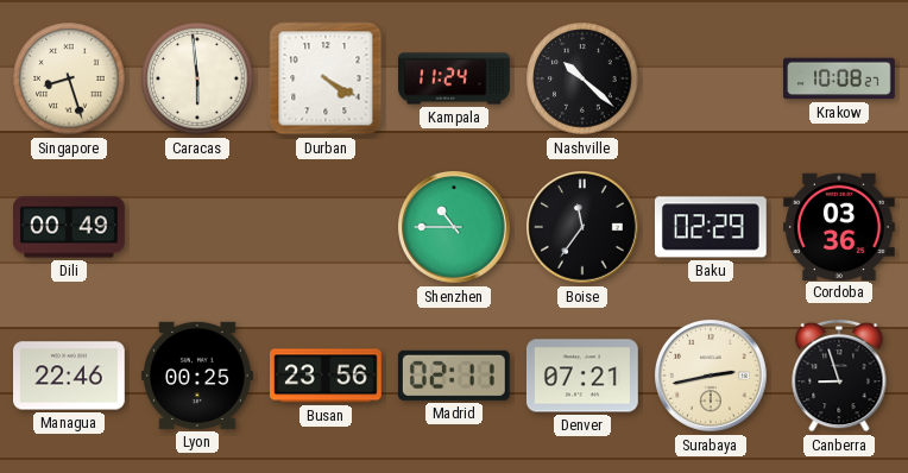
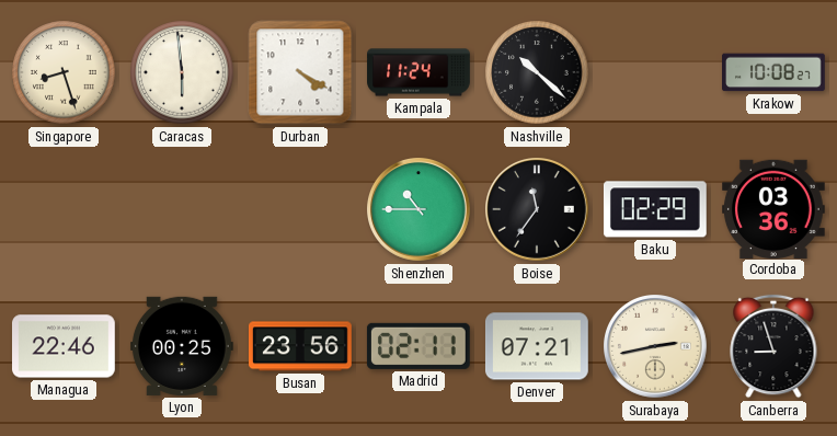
Dili: 00:49 -> none
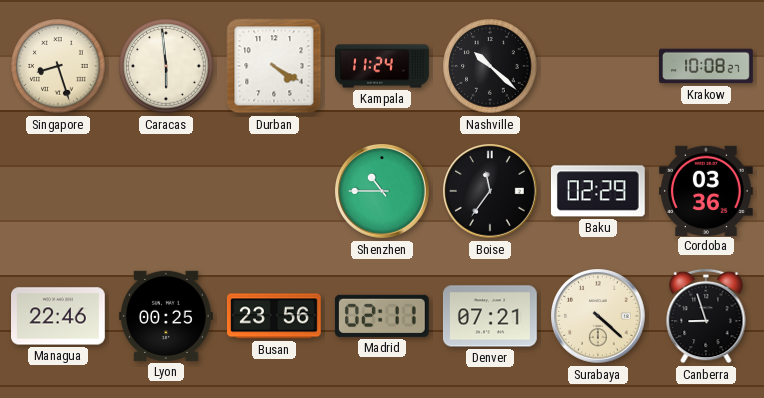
Surabaya: 2:43 -> 4:22
